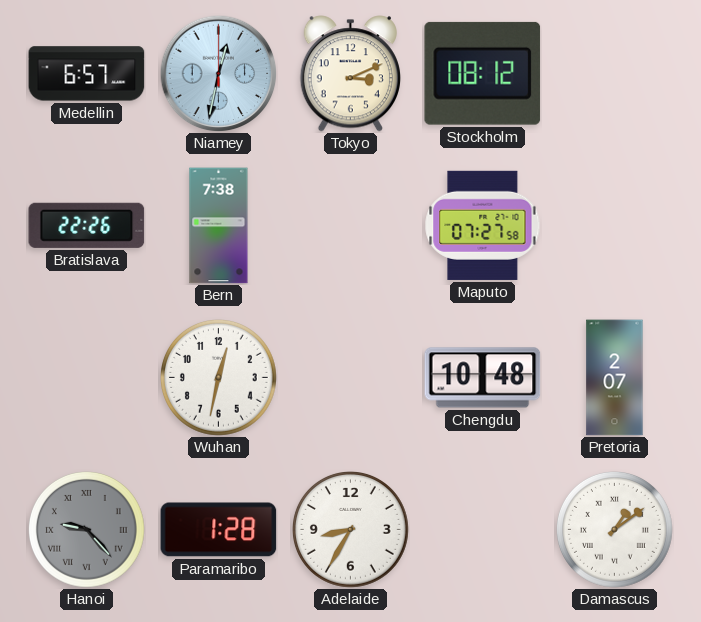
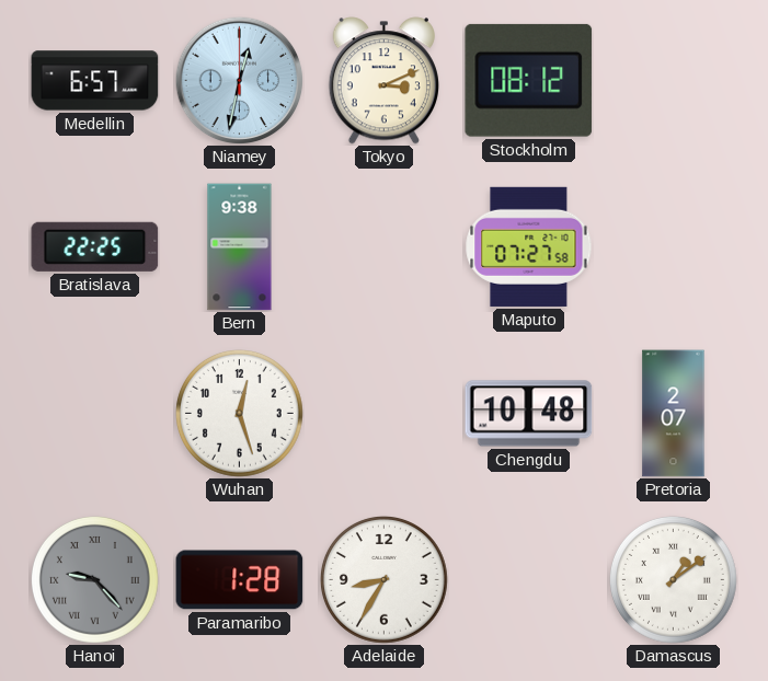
Bratislava: 22:26 -> 22:25
Bern: 7:38 -> 9:38
Wuhan: 12:32 -> 12:27
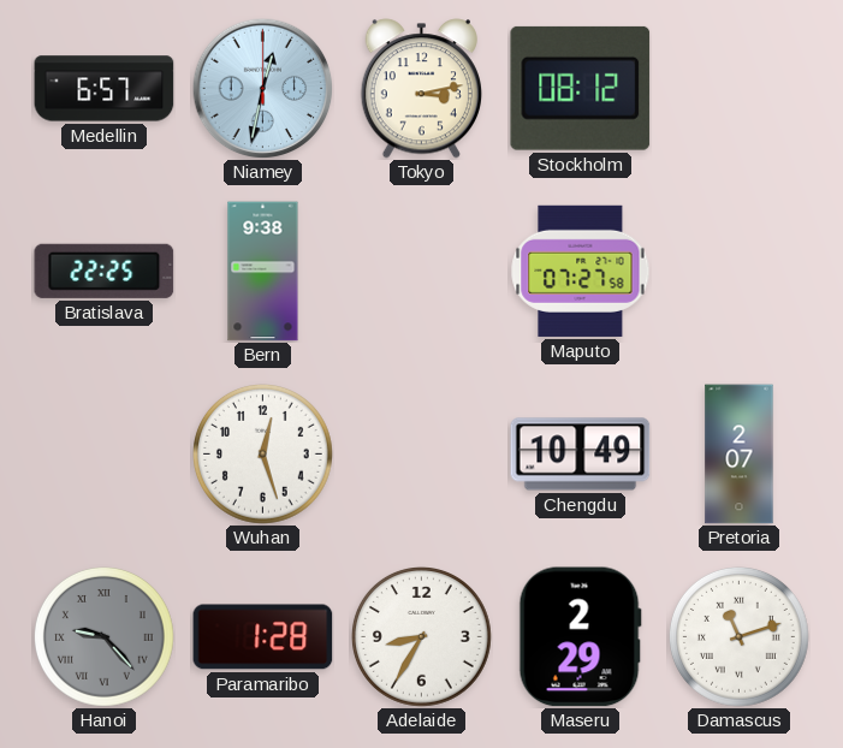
Tokyo: 3:11 -> 3:13
Chengdu: 10:48 -> 10:49
Maseru: none -> 2:29
Damascus: 1:09 -> 11:12
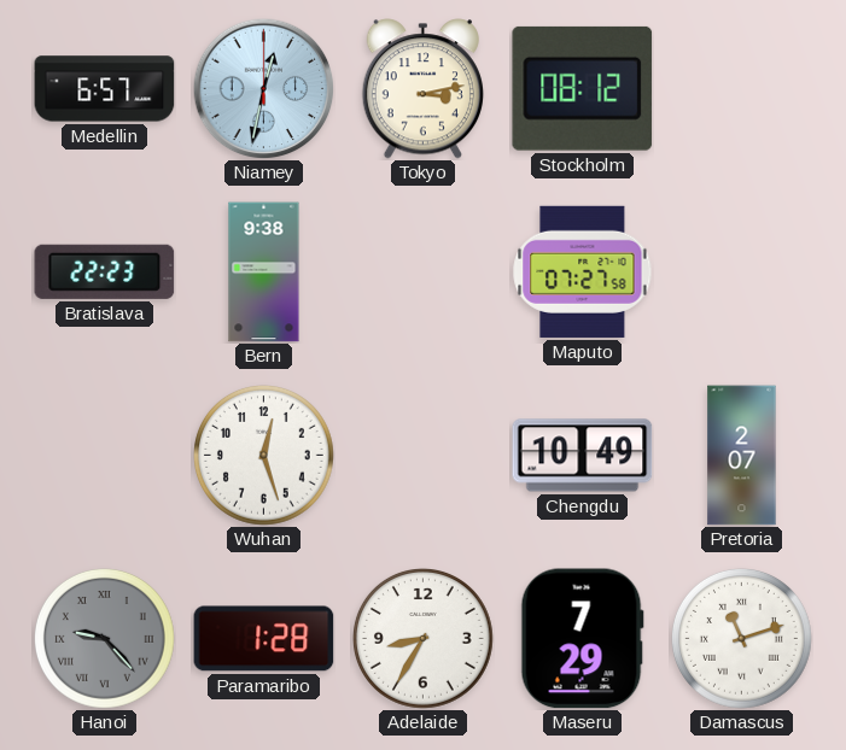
Bratislava: 22:25 -> 22:23
Maseru: 2:29 -> 7:29
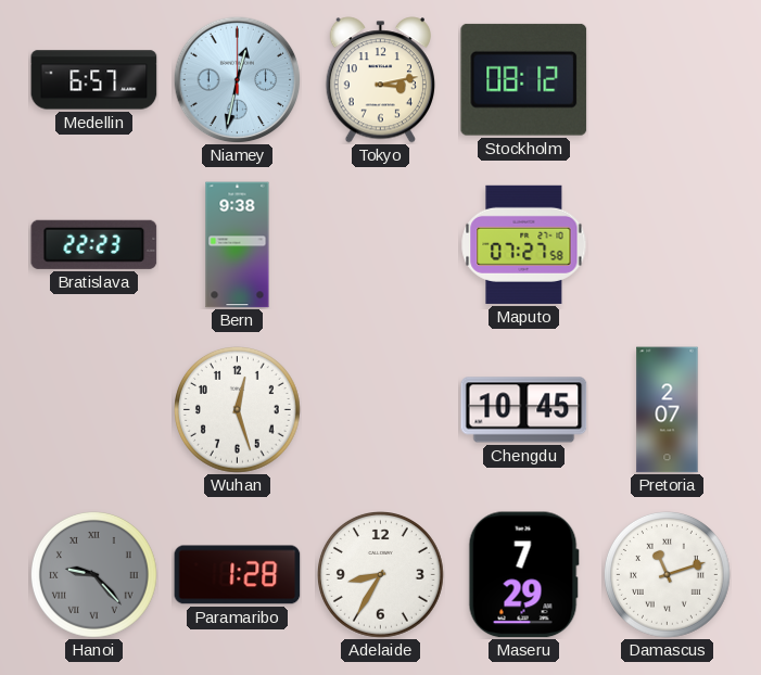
Chengdu: 10:49 -> 10:45
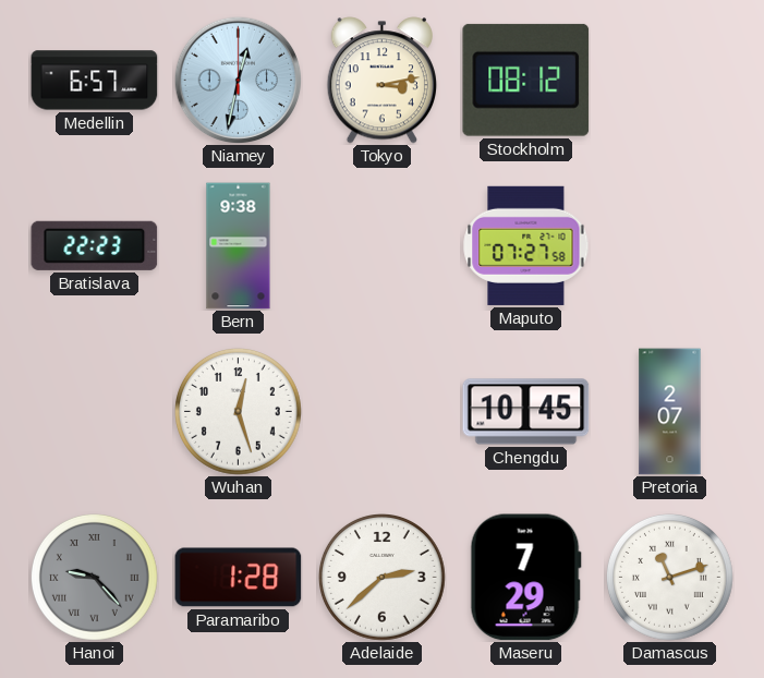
Adelaide: 8:35 -> 2:38
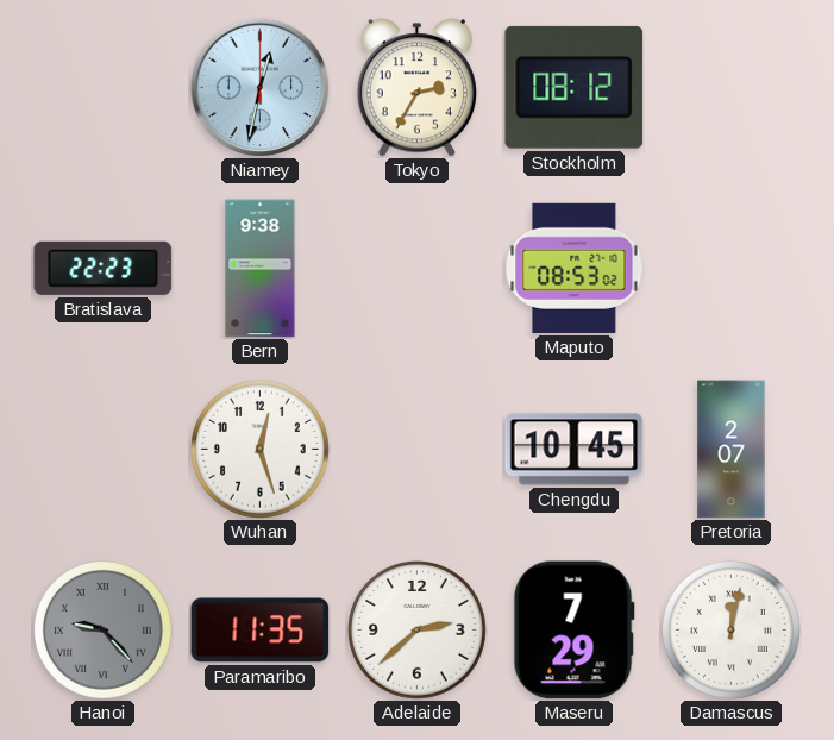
Medellin: 6:57 -> none
Tokyo: 3:13 -> 2:35
Maputo: 07:27 -> 08:53
Paramaribo: 1:28 -> 11:35
Damascus: 11:12 -> 12:02
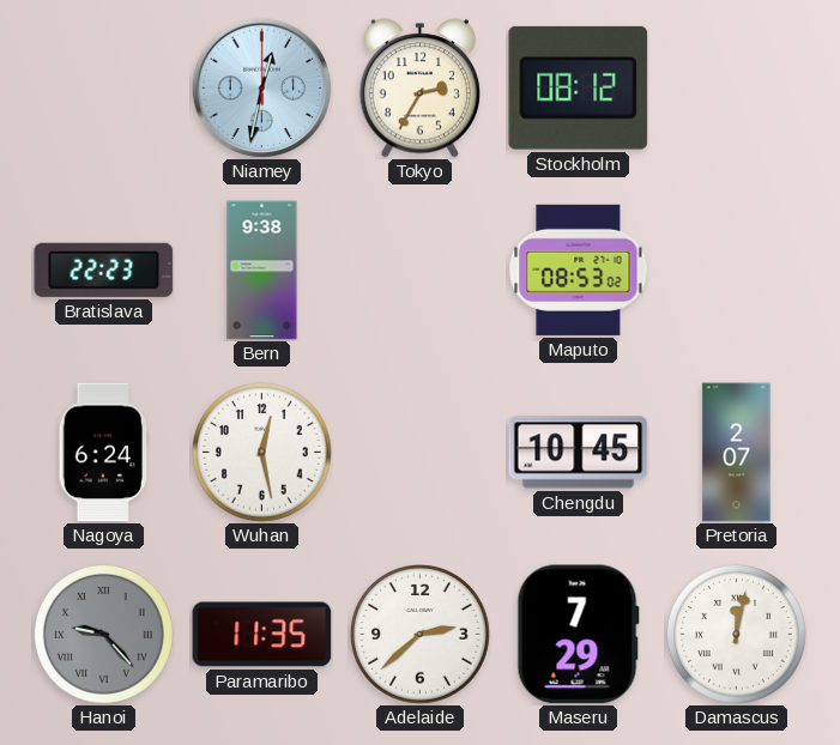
Nagoya: none -> 6:24
Wuhan: 12:27 -> 12:28
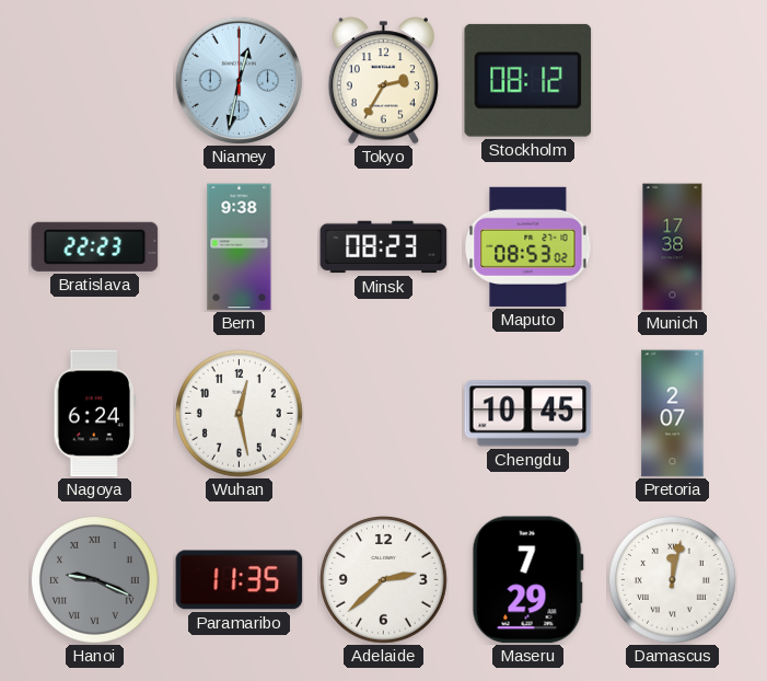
Minsk: none -> 08:23
Munich: none -> 17:38
Hanoi: 9:23 -> 9:19
